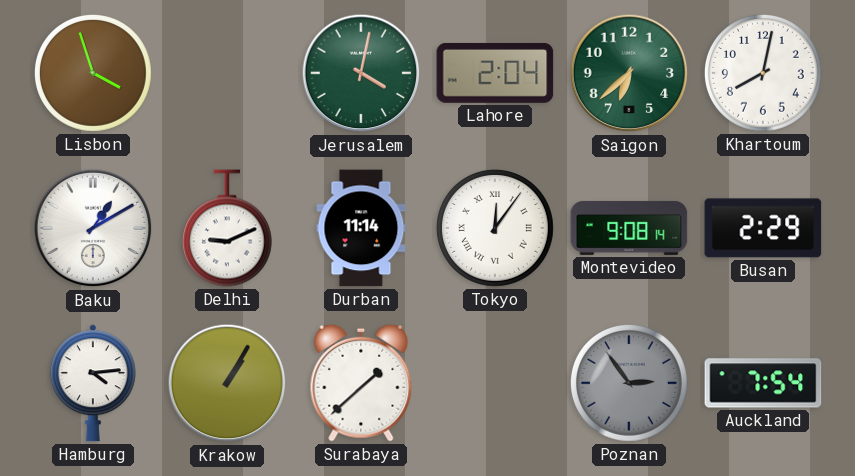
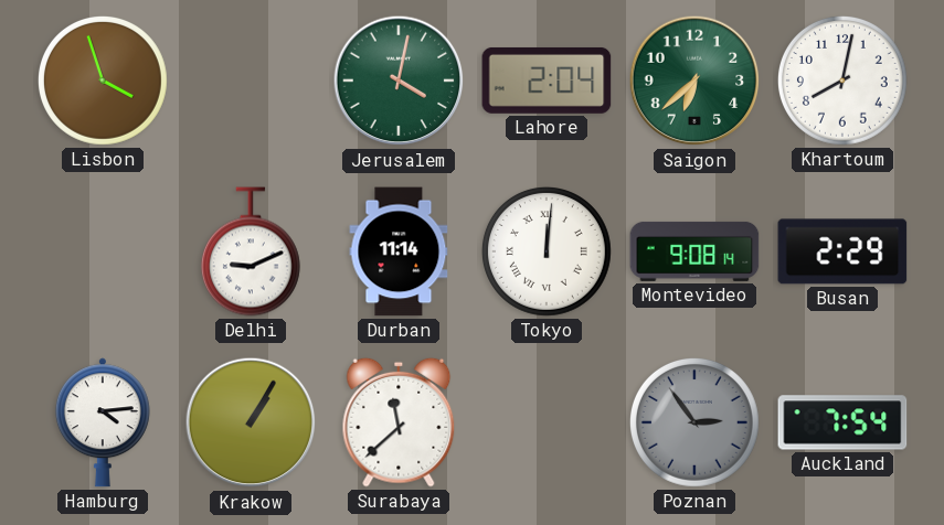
Baku: 1:10 -> none
Tokyo: 12:06 -> 12:01
Surabaya: 1:38 -> 11:38
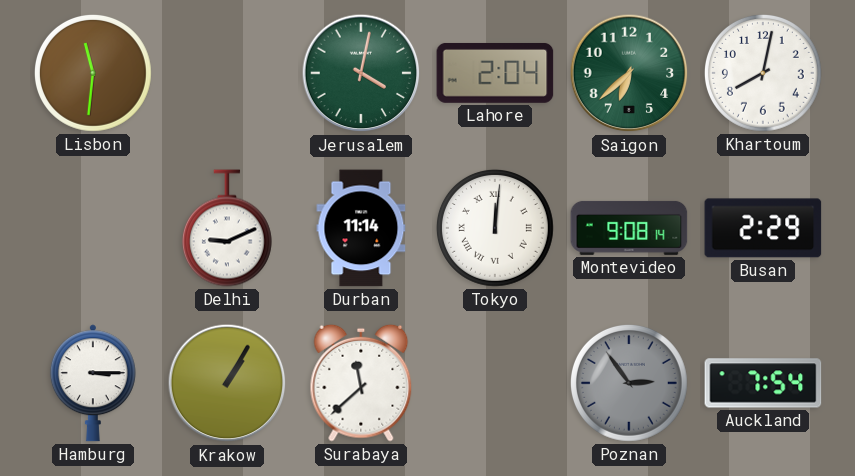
Lisbon: 3:57 -> 11:31
Hamburg: 4:14 -> 3:15
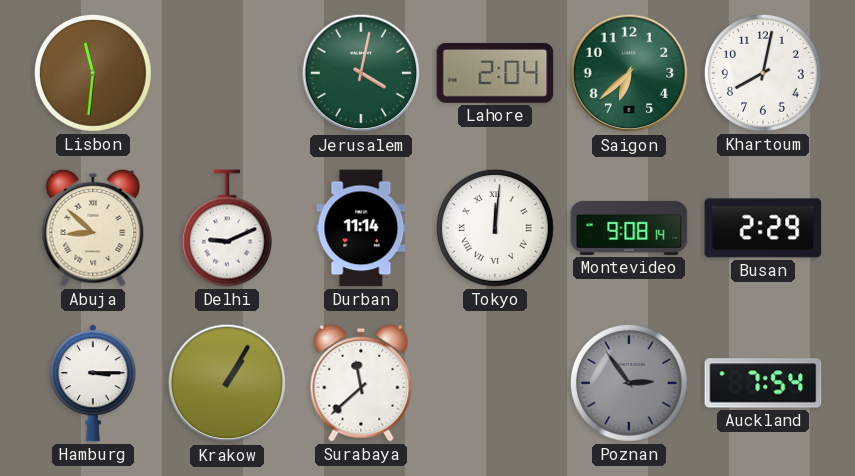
Abuja: none -> 8:52
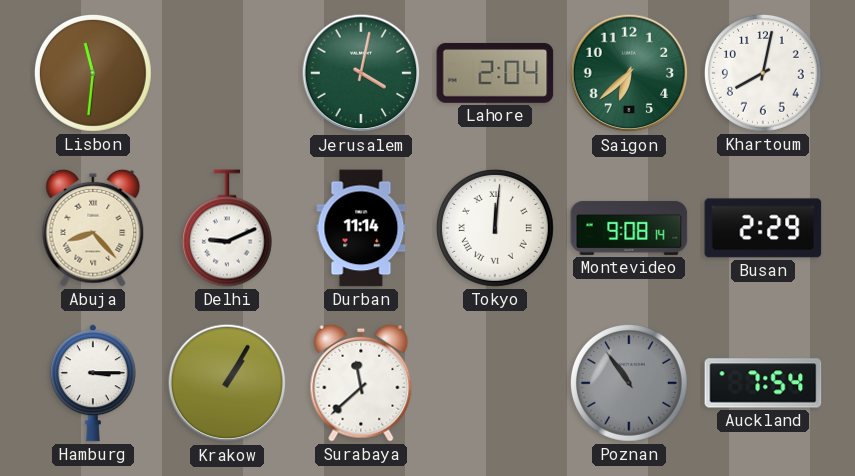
Abuja: 8:52 -> 8:23
Poznan: 2:54 -> 10:54
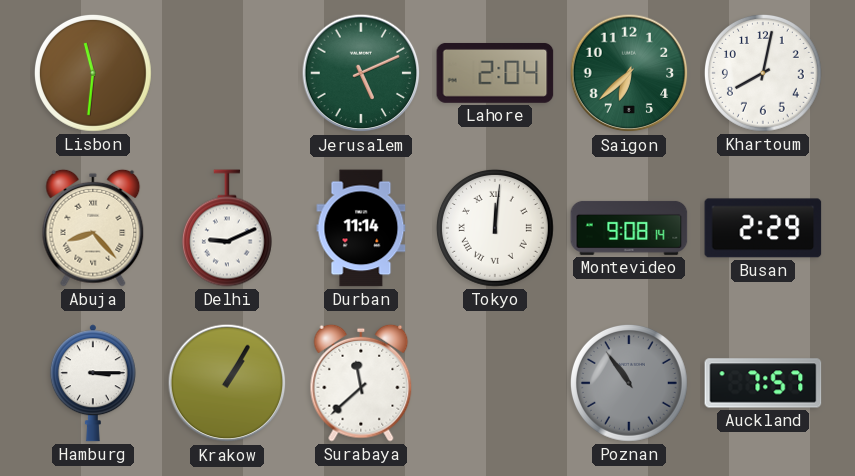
Jerusalem: 4:02 -> 5:11
Auckland: 7:54 -> 7:57
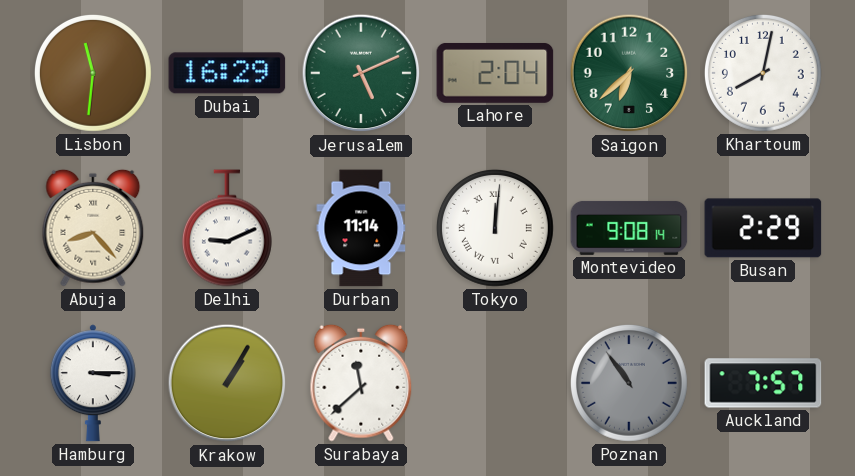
Dubai: none -> 16:29
